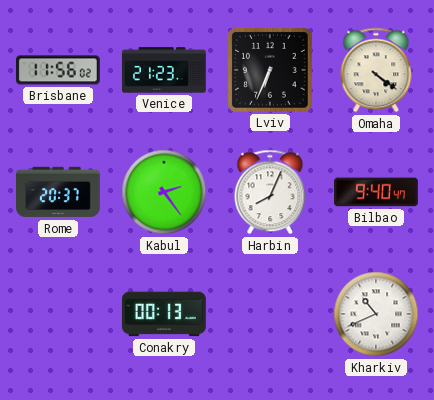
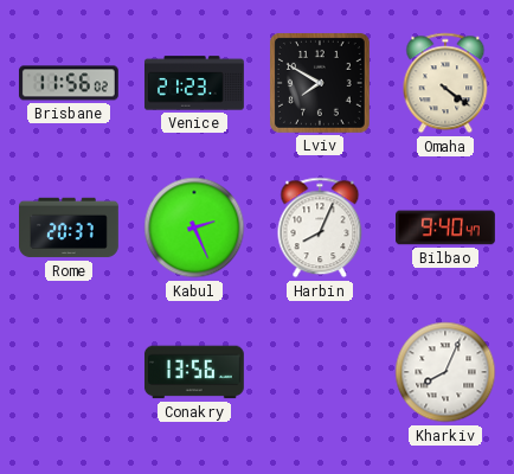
Lviv: 6:34 -> 7:50
Kabul: 2:24 -> 2:26
Conakry: 00:13 -> 13:56
Kharkiv: 10:41 -> 8:04
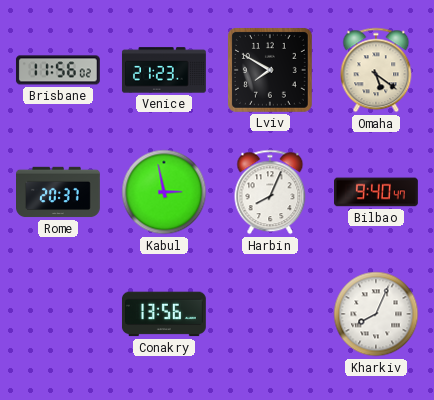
Omaha: 4:21 -> 5:21
Kabul: 2:26 -> 2:58
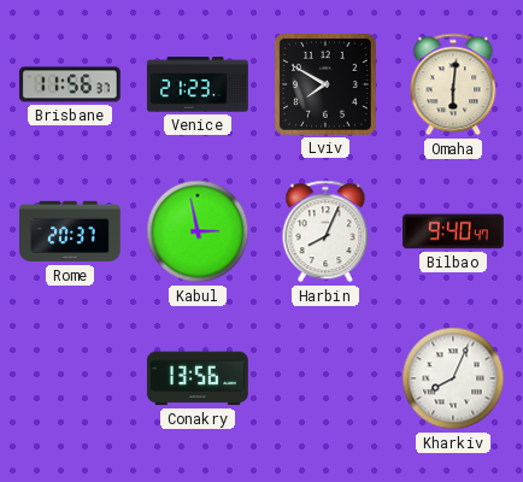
Brisbane: 11:56:02 -> 11:56:37
Omaha: 5:21 -> 6:01
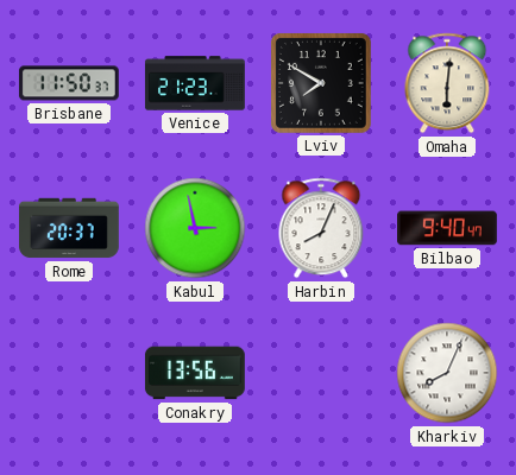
Brisbane: 11:56 -> 11:50
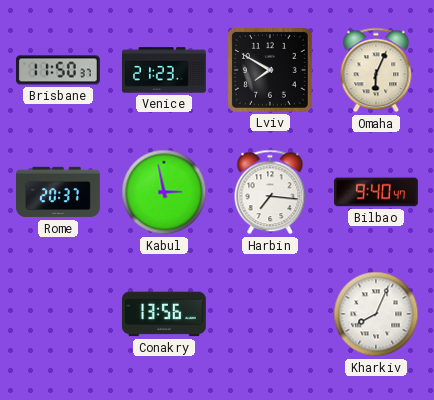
Omaha: 6:01 -> 6:04
Harbin: 8:04 -> 7:16
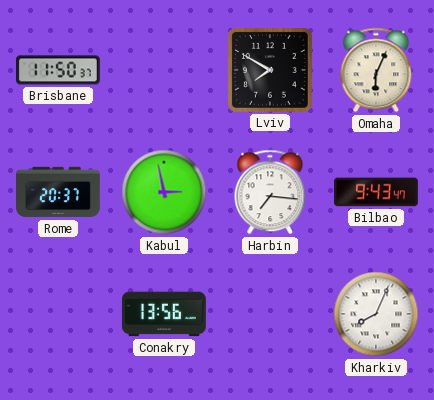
Venice: 21:23 -> none
Bilbao: 9:40 -> 9:43
